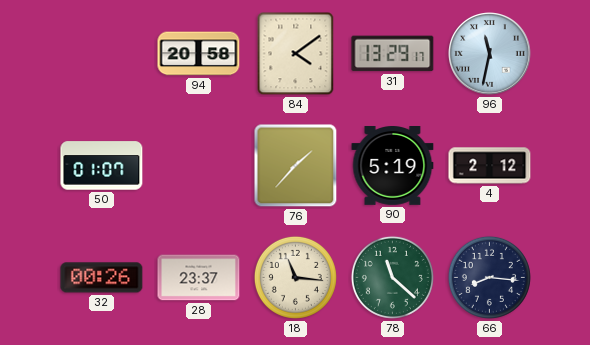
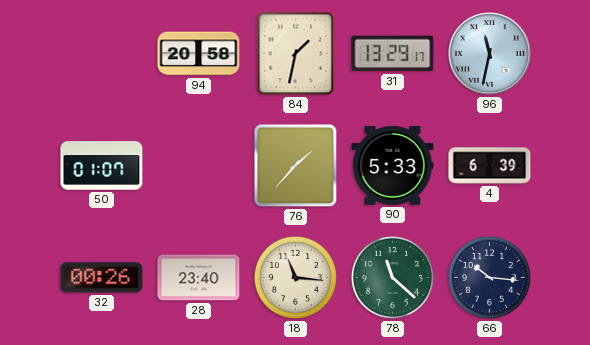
84: 4:09 -> 1:32
90: 5:19 -> 5:33
4: 2:12 -> 6:39
28: 23:37 -> 23:40
66: 8:16 -> 10:16
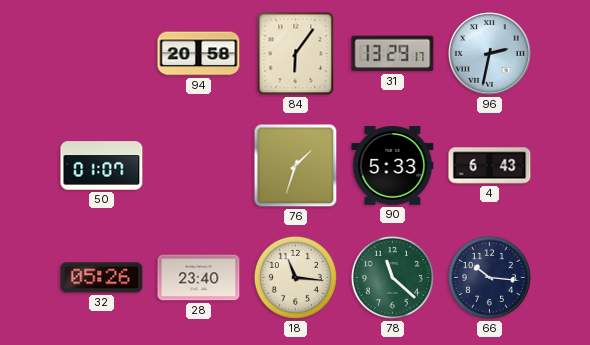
84: 1:32 -> 6:06
96: 11:32 -> 2:32
76: 1:37 -> 1:33
4: 6:39 -> 6:43
32: 00:26 -> 05:26
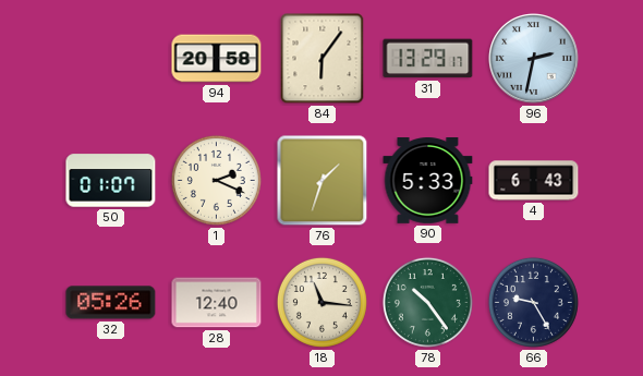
1: none -> 2:19
28: 23:40 -> 12:40
78: 11:22 -> 10:24
66: 10:16 -> 9:25
